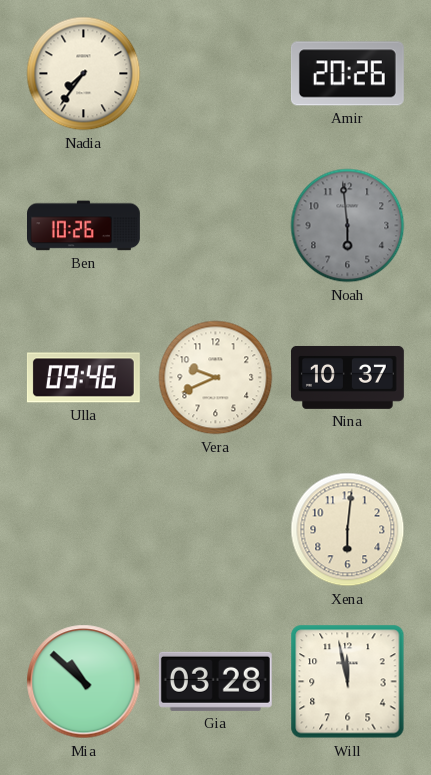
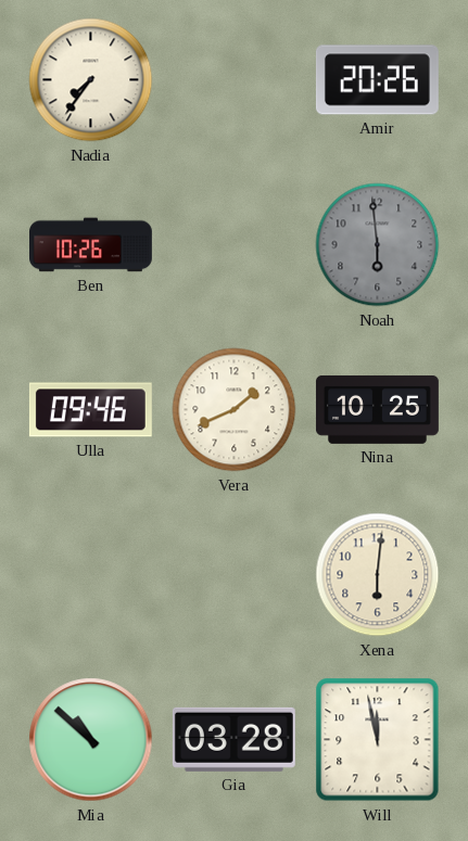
Vera: 9:41 -> 1:41
Nina: 10:37 -> 10:25
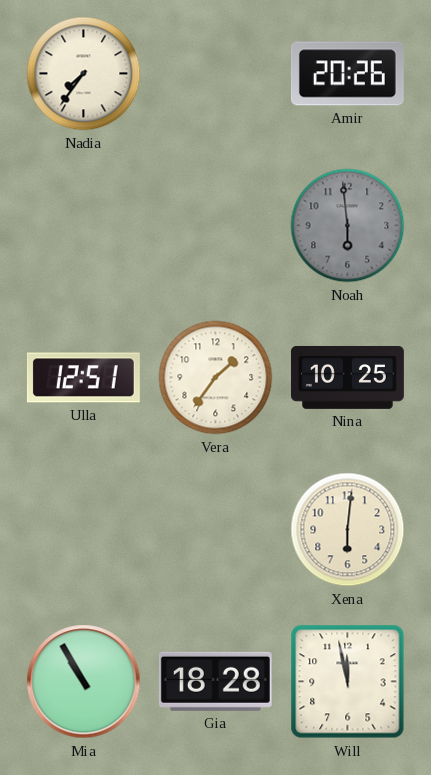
Ben: 10:26 -> none
Ulla: 09:46 -> 12:51
Vera: 1:41 -> 1:36
Mia: 10:52 -> 10:55
Gia: 03:28 -> 18:28
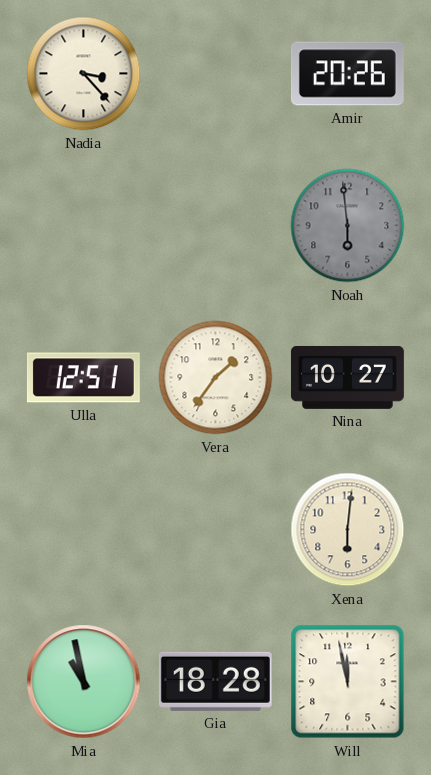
Nadia: 7:36 -> 3:23
Nina: 10:25 -> 10:27
Mia: 10:55 -> 10:58
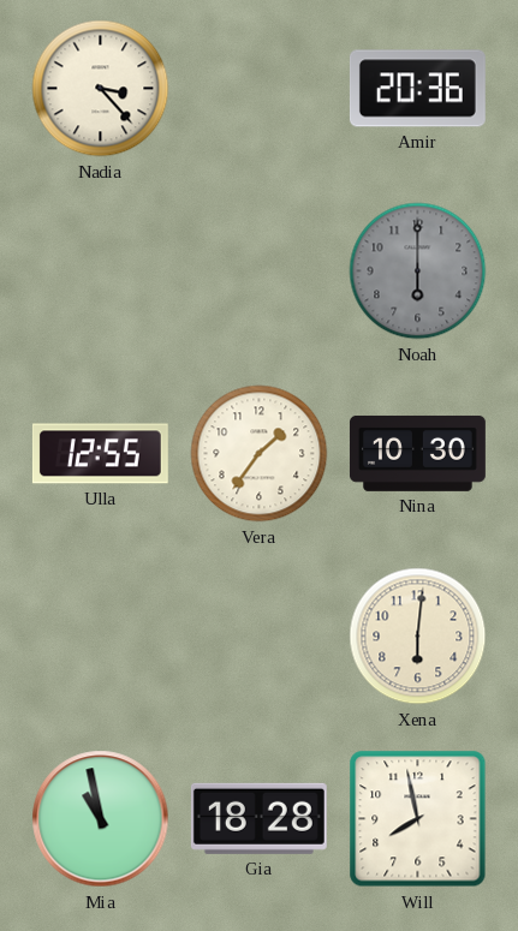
Amir: 20:26 -> 20:36
Noah: 5:59 -> 6:00
Ulla: 12:51 -> 12:55
Nina: 10:27 -> 10:30
Will: 11:58 -> 7:58
